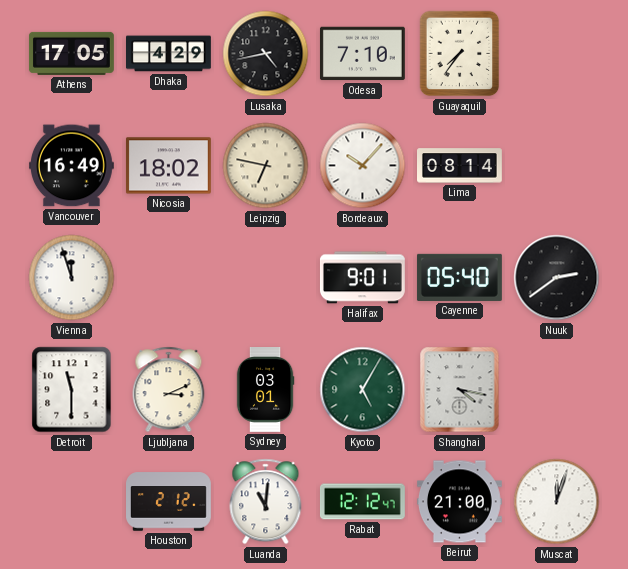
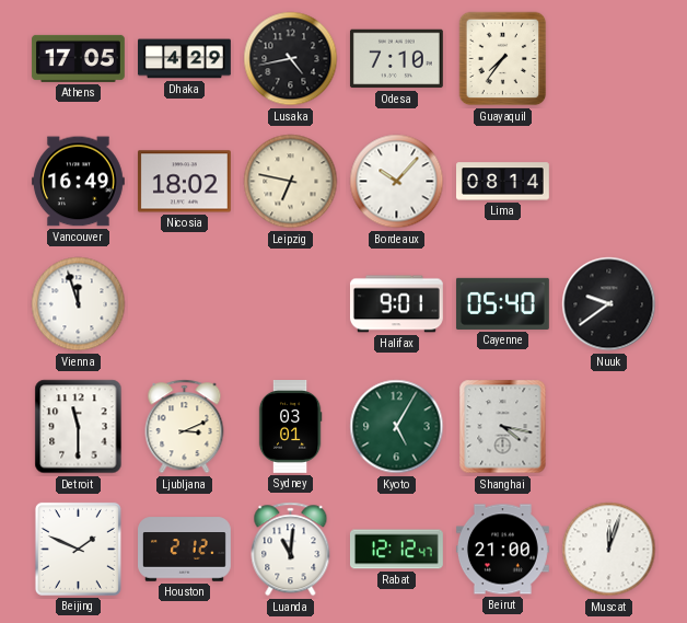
Nuuk: 2:39 -> 9:39
Beijing: none -> 1:49
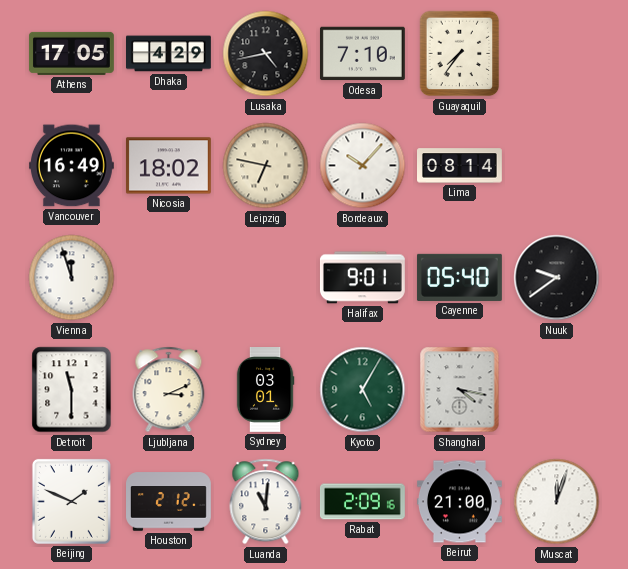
Rabat: 12:12 -> 2:09
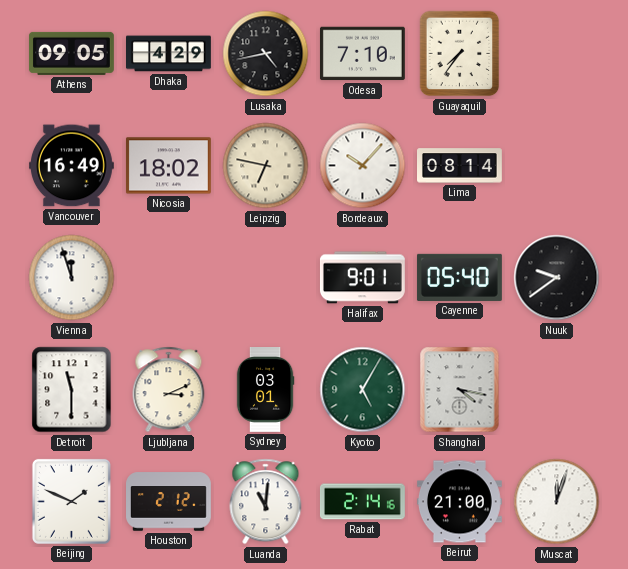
Athens: 17:05 -> 09:05
Rabat: 2:09 -> 2:14
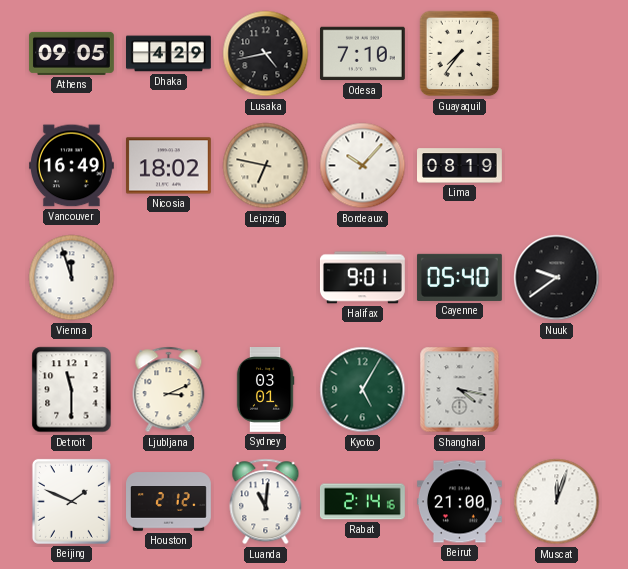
Lima: 08:14 -> 08:19
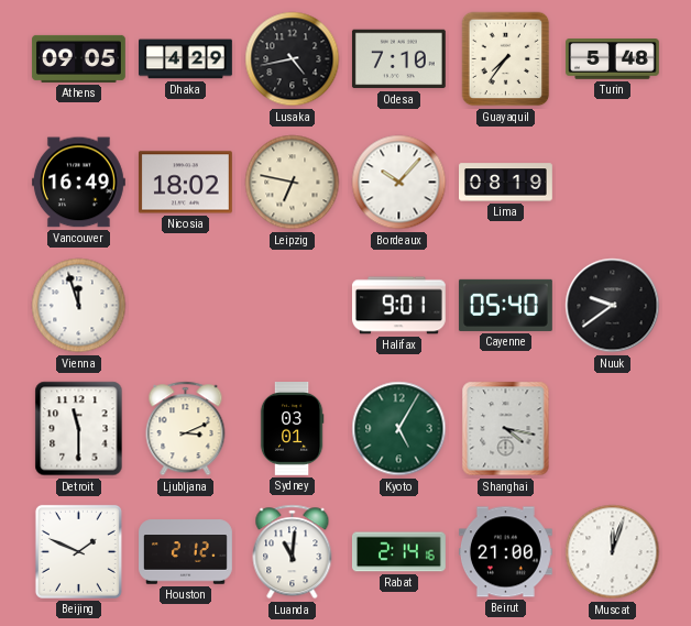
Turin: none -> 5:48
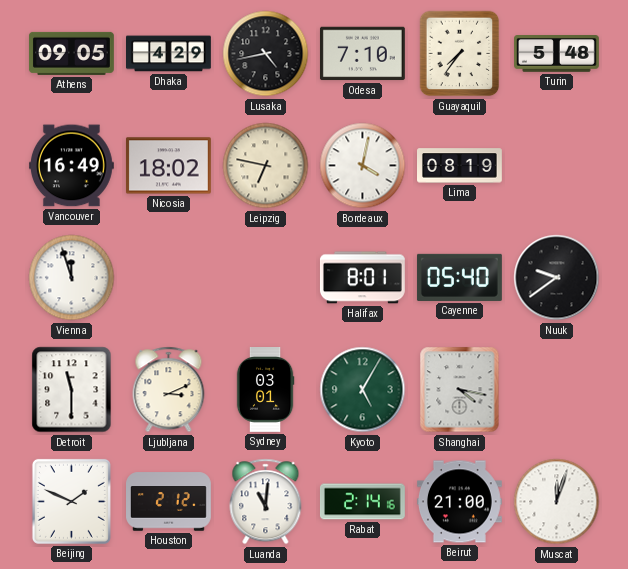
Bordeaux: 10:07 -> 4:02
Halifax: 9:01 -> 8:01
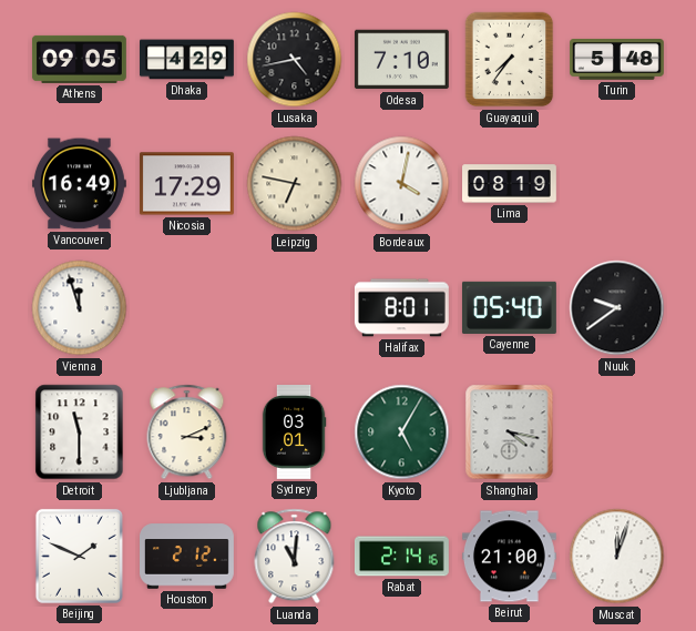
Nicosia: 18:02 -> 17:29
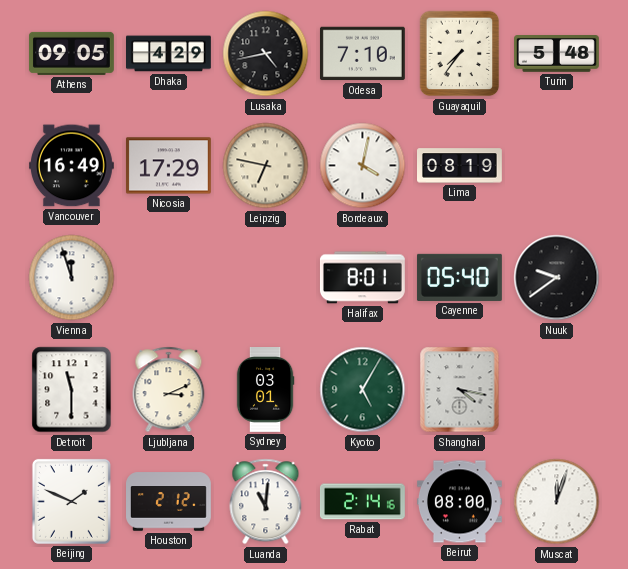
Beirut: 21:00 -> 08:00
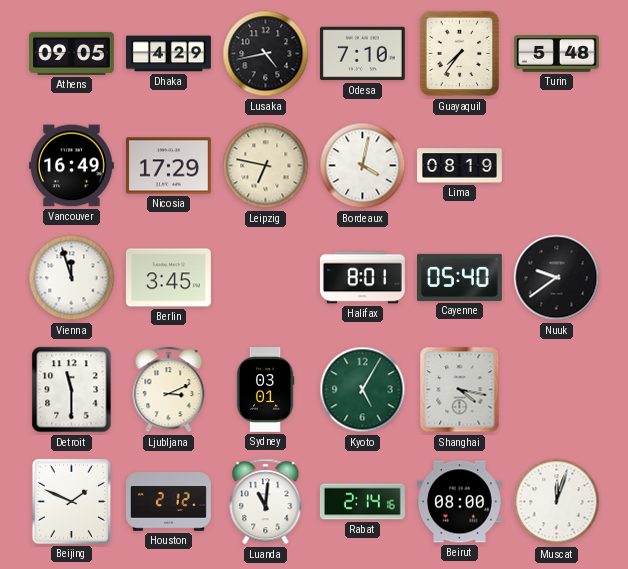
Berlin: none -> 3:45
